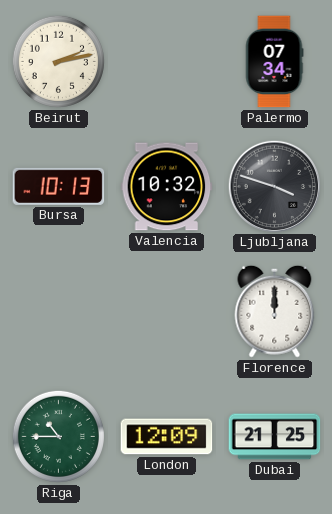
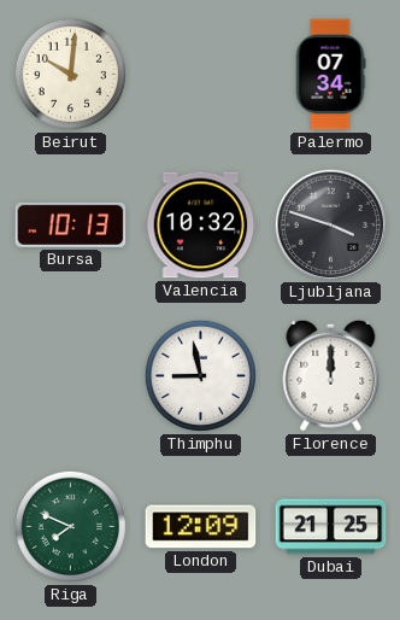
Beirut: 2:13 -> 10:01
Thimphu: none -> 8:58
Riga: 10:45 -> 7:49
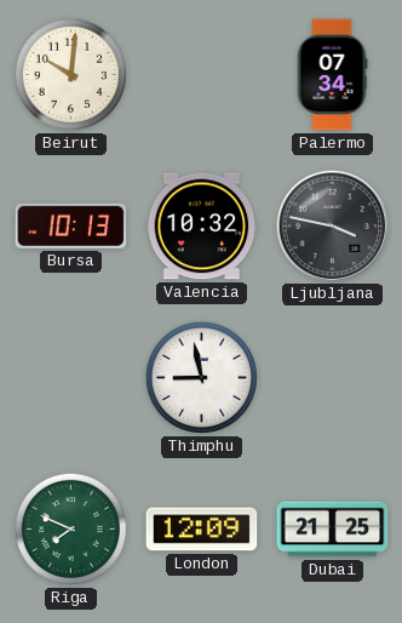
Ljubljana: 3:48 -> 3:47
Florence: 12:00 -> none
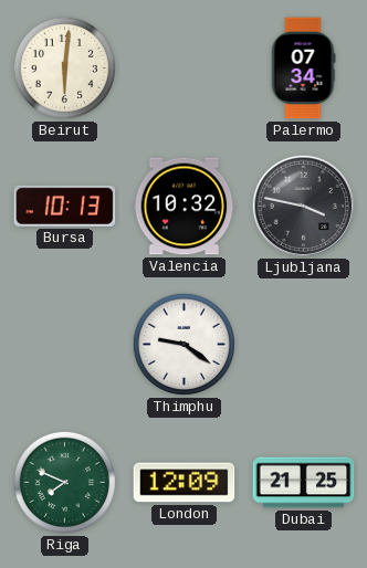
Beirut: 10:01 -> 6:01
Thimphu: 8:58 -> 9:21
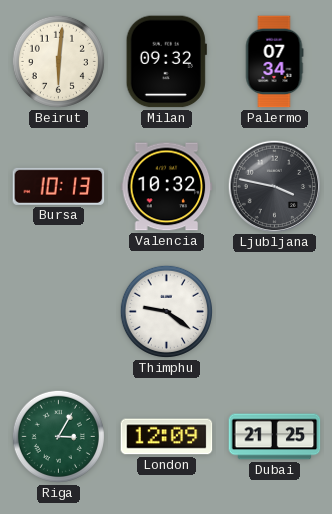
Milan: none -> 09:32
Riga: 7:49 -> 3:05
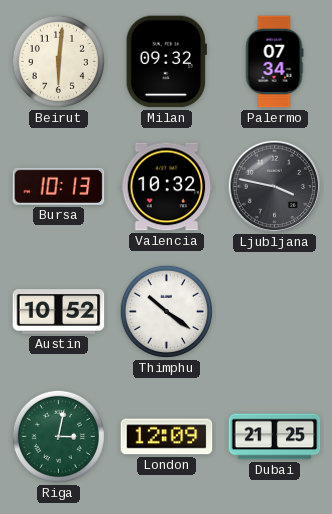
Austin: none -> 10:52
Thimphu: 9:21 -> 10:21
Riga: 3:05 -> 3:02
